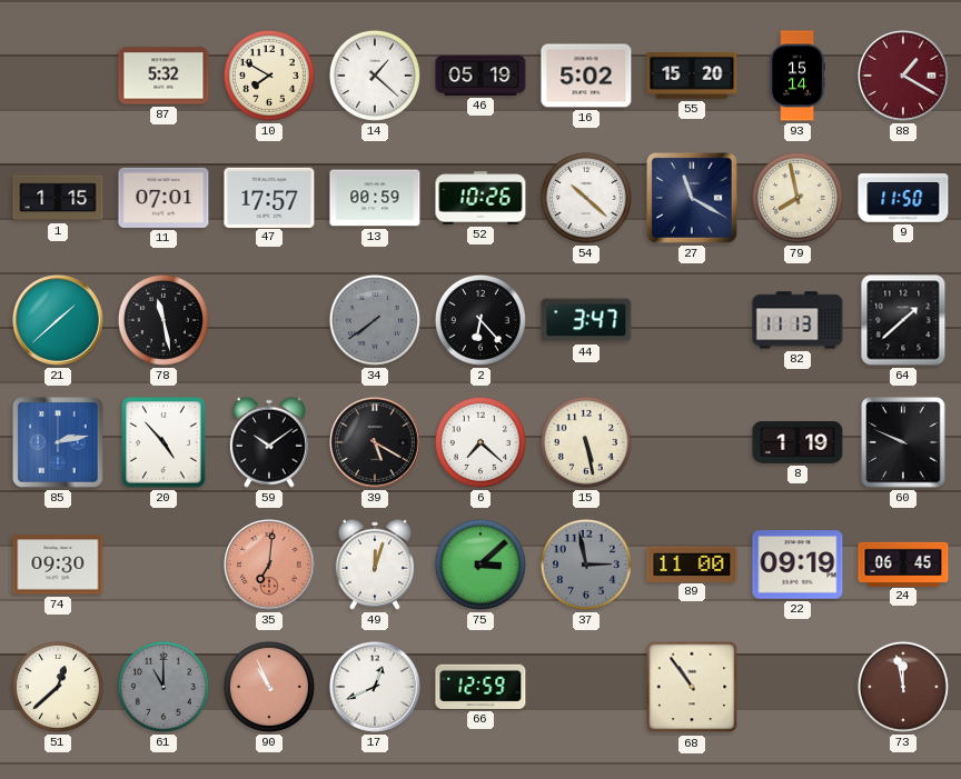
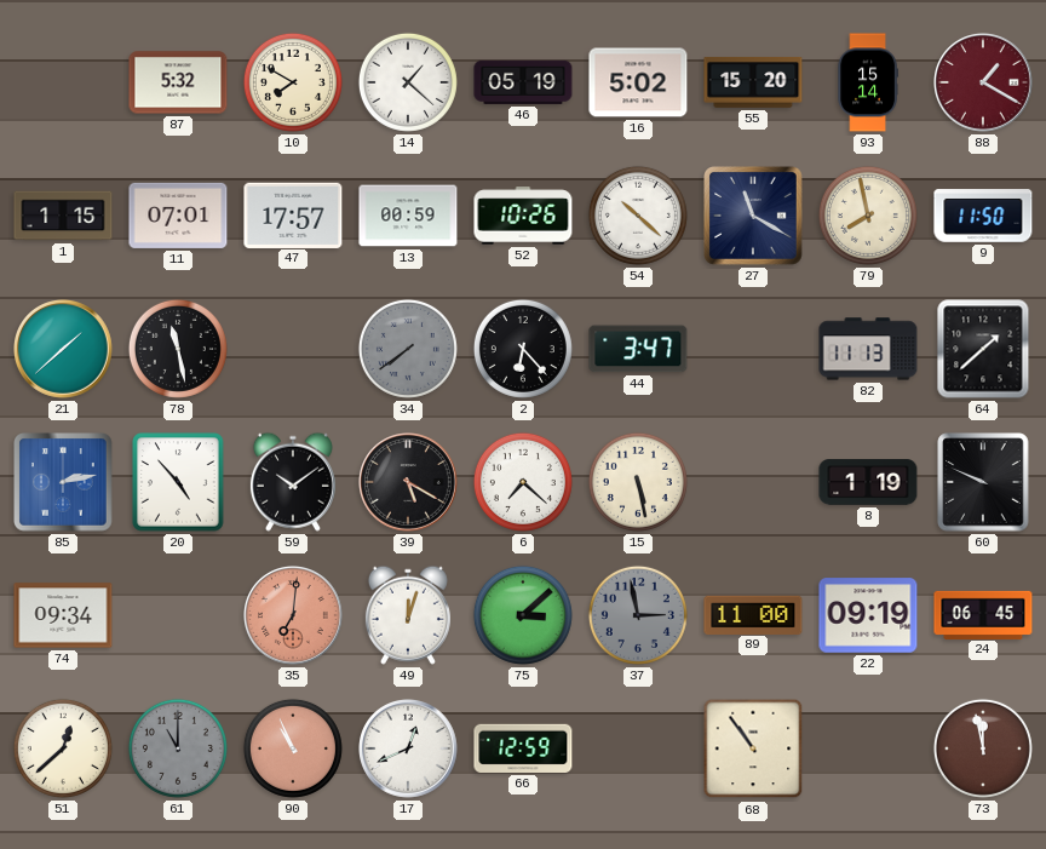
74: 09:30 -> 09:34
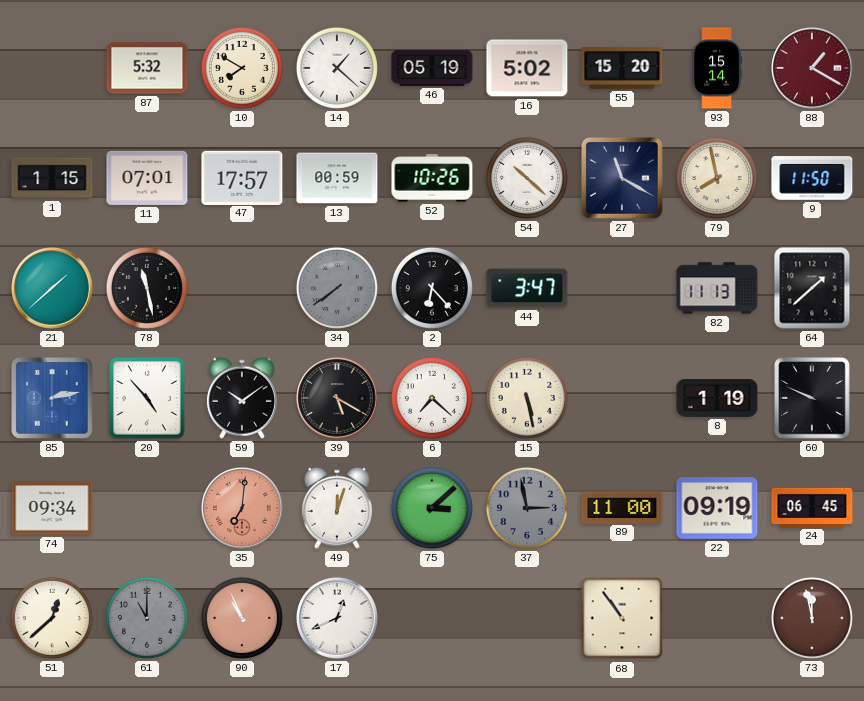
66: 12:59 -> none
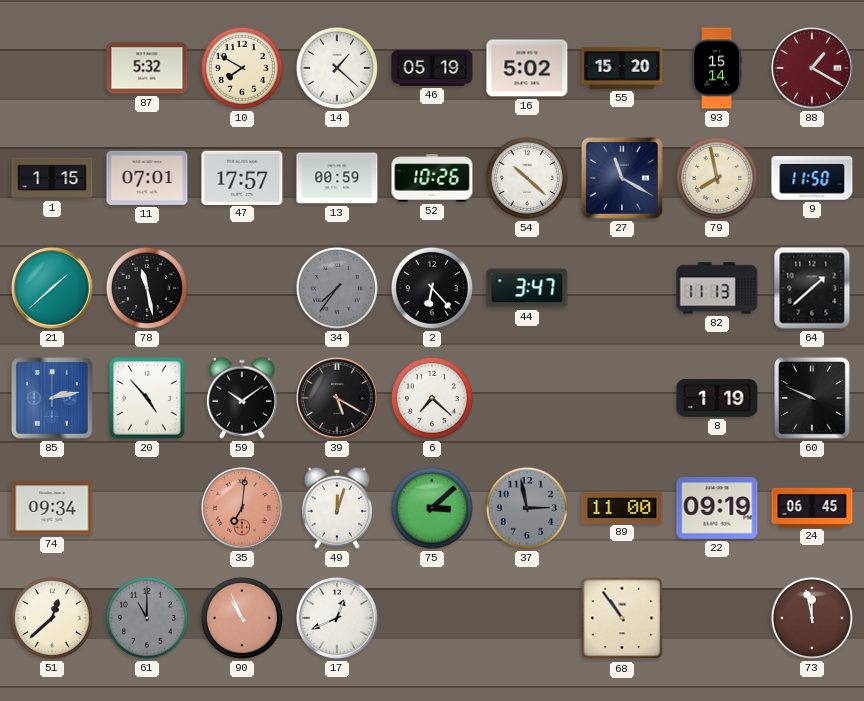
34: 7:39 -> 7:36
15: 5:28 -> none
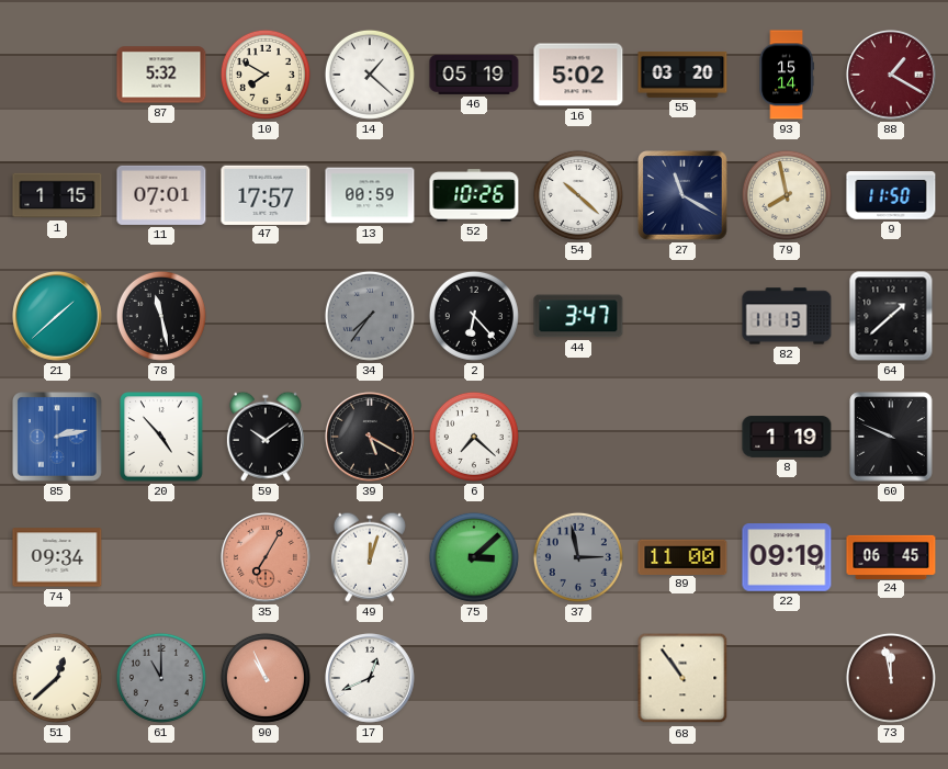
55: 15:20 -> 03:20
35: 7:01 -> 7:05
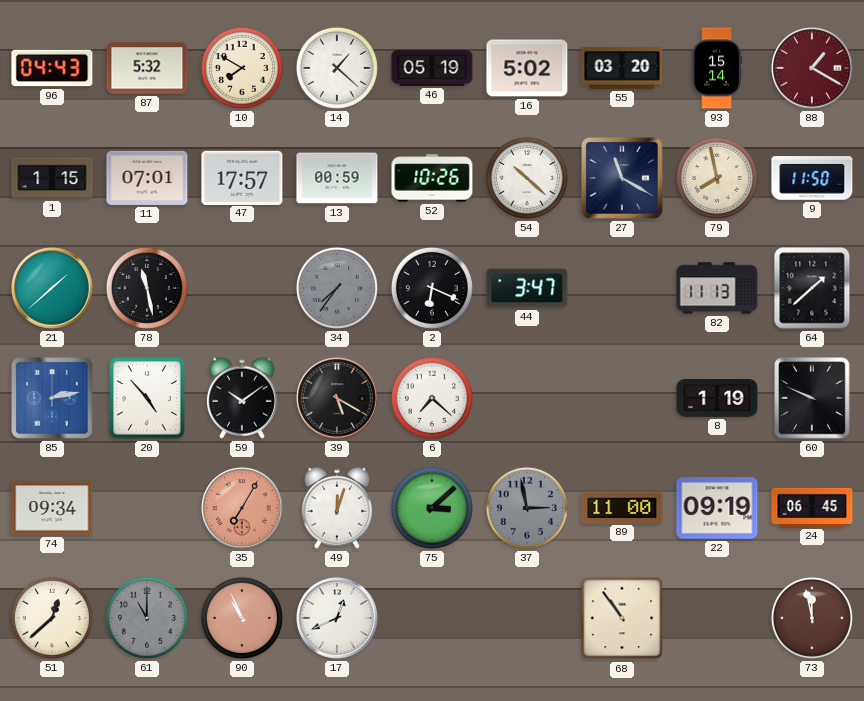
96: none -> 04:43
2: 6:23 -> 6:19
